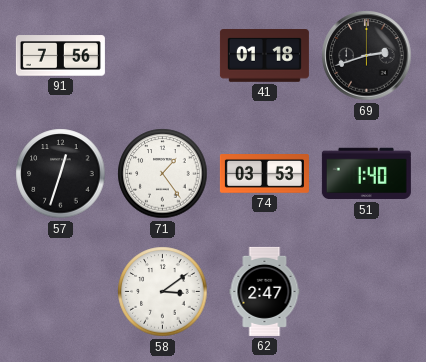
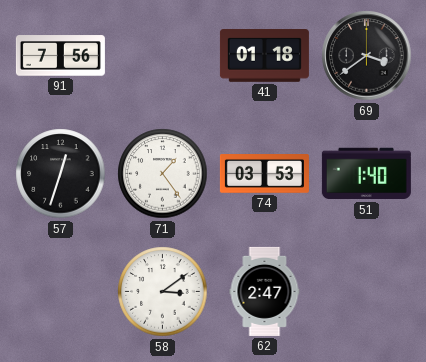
69: 2:42 -> 3:39
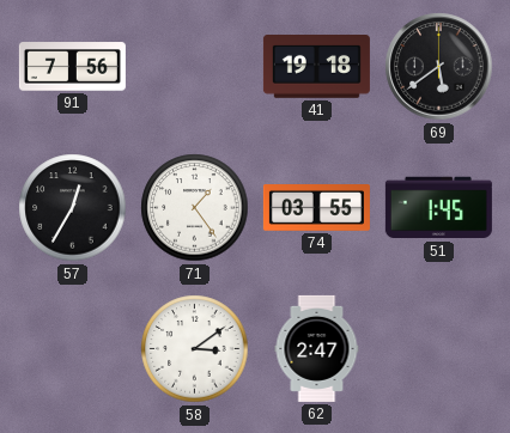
41: 01:18 -> 19:18
69: 3:39 -> 5:39
57: 12:33 -> 12:35
74: 03:53 -> 03:55
51: 1:40 -> 1:45
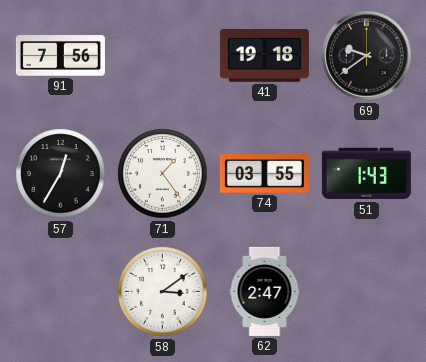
69: 5:39 -> 9:39
51: 1:45 -> 1:43
